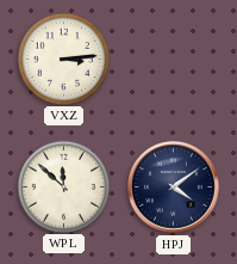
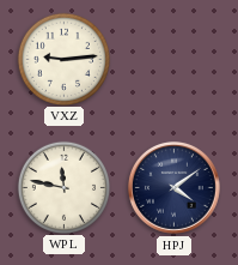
VXZ: 3:14 -> 9:14
WPL: 11:52 -> 11:47
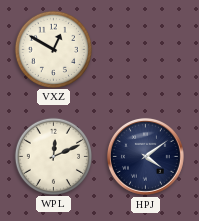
VXZ: 9:14 -> 12:50
WPL: 11:47 -> 12:11
